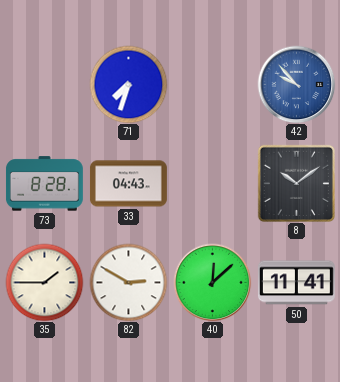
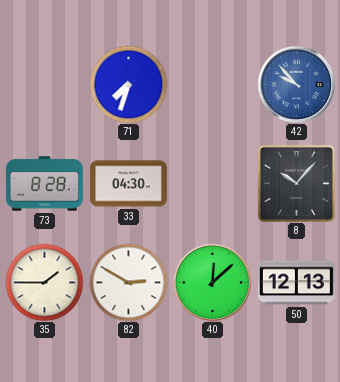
33: 04:43 -> 04:30
8: 10:09 -> 10:07
50: 11:41 -> 12:13
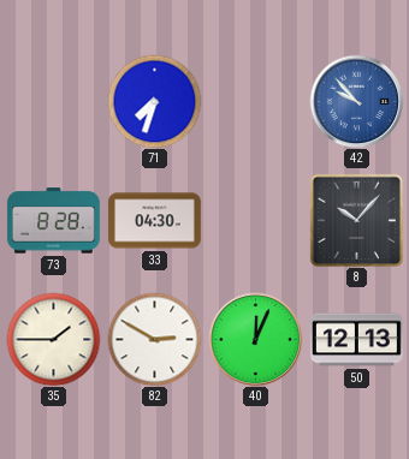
40: 12:08 -> 12:04
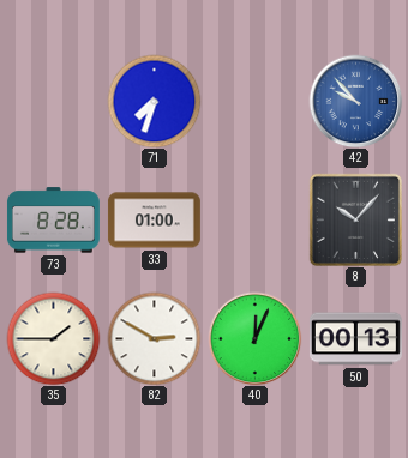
33: 04:30 -> 01:00
50: 12:13 -> 00:13
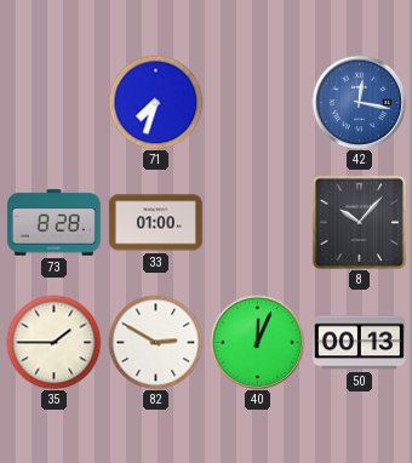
42: 9:53 -> 12:17
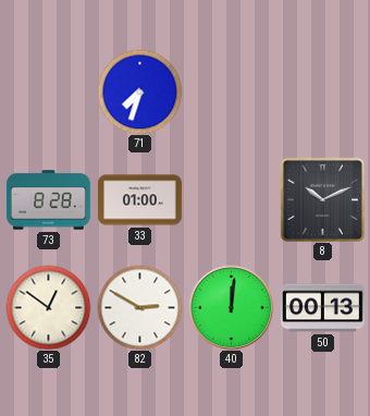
42: 12:17 -> none
8: 10:07 -> 10:11
35: 1:45 -> 12:51
40: 12:04 -> 12:01
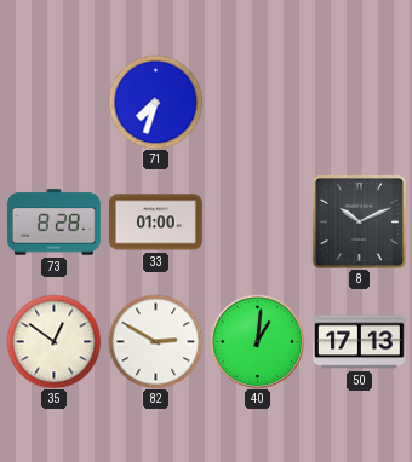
40: 12:01 -> 1:01
50: 00:13 -> 17:13
